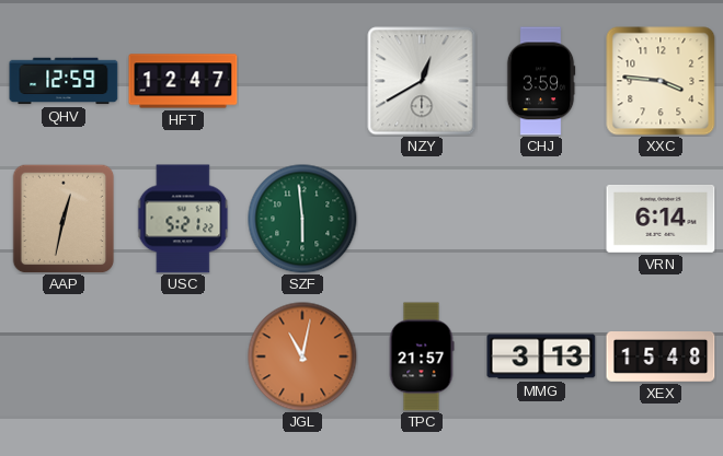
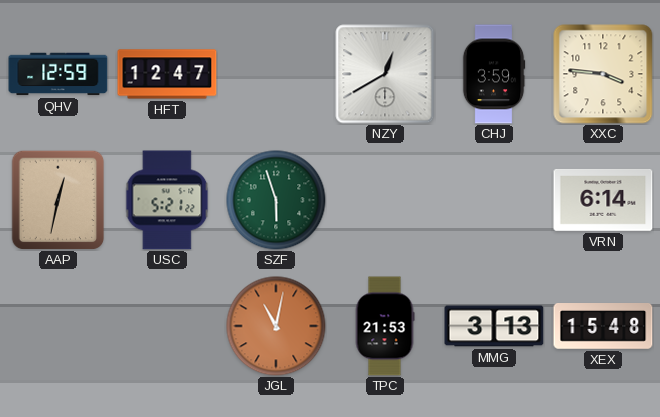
SZF: 5:59 -> 5:57
TPC: 21:57 -> 21:53
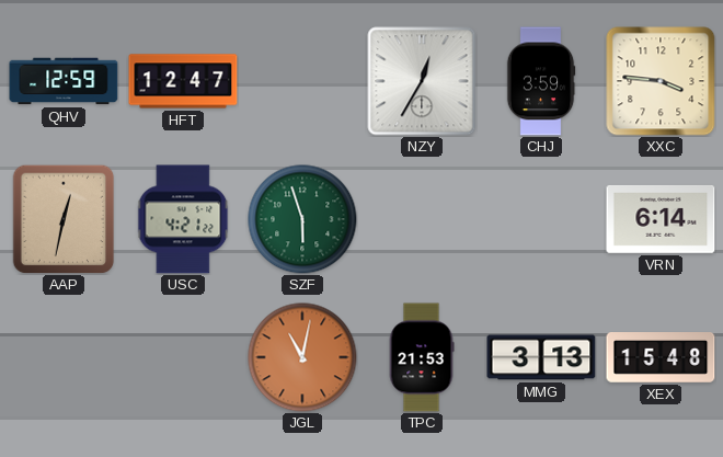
NZY: 12:40 -> 12:35
USC: 5:21 -> 4:21
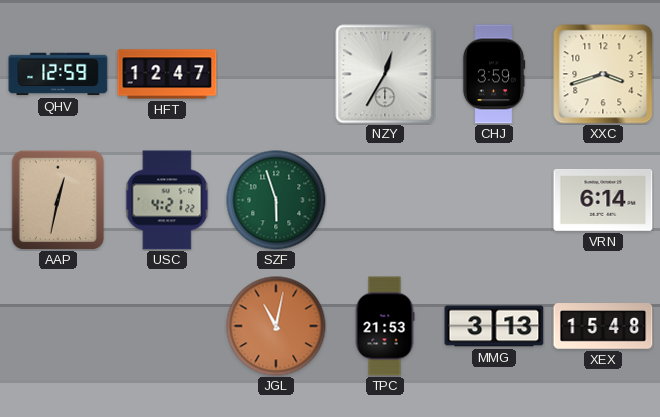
XXC: 3:46 -> 3:42
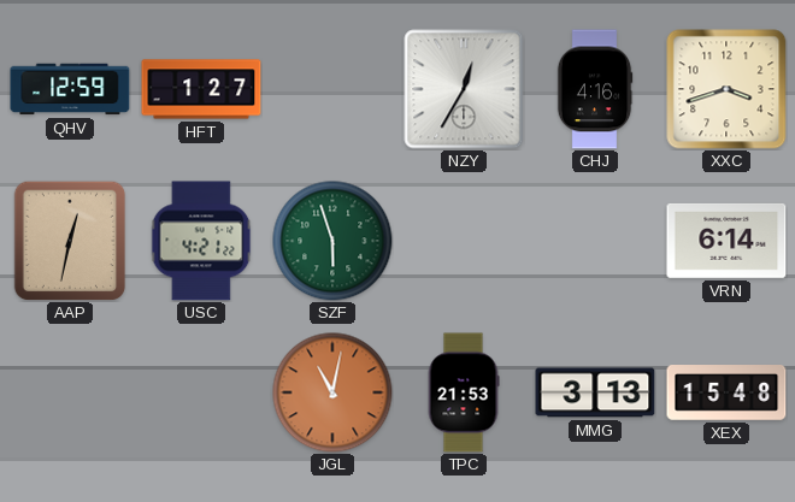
HFT: 12:47 -> 1:27
CHJ: 3:59 -> 4:16
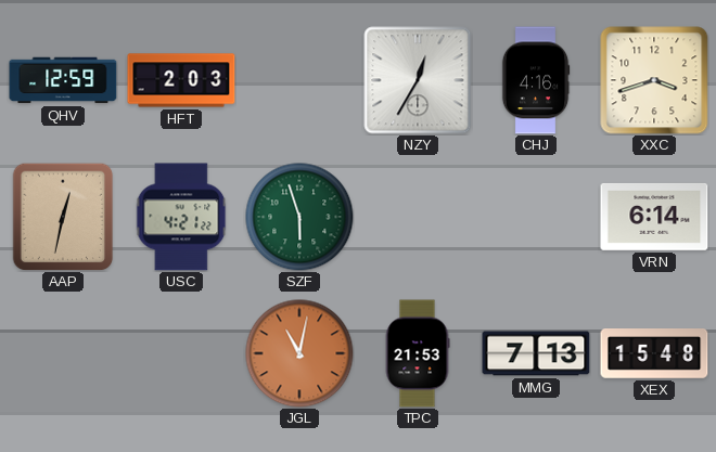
HFT: 1:27 -> 2:03
MMG: 3:13 -> 7:13
